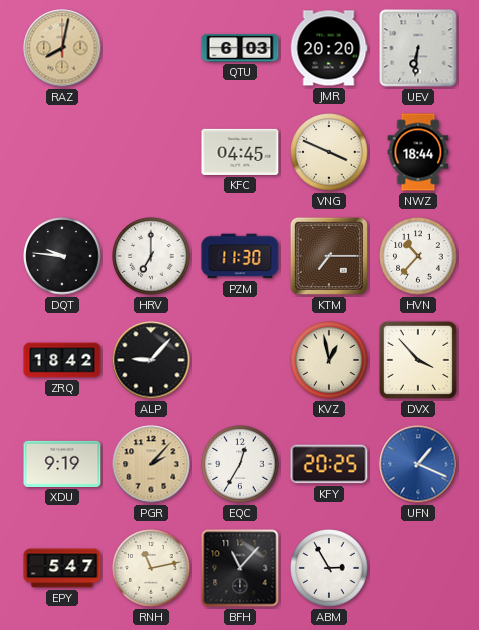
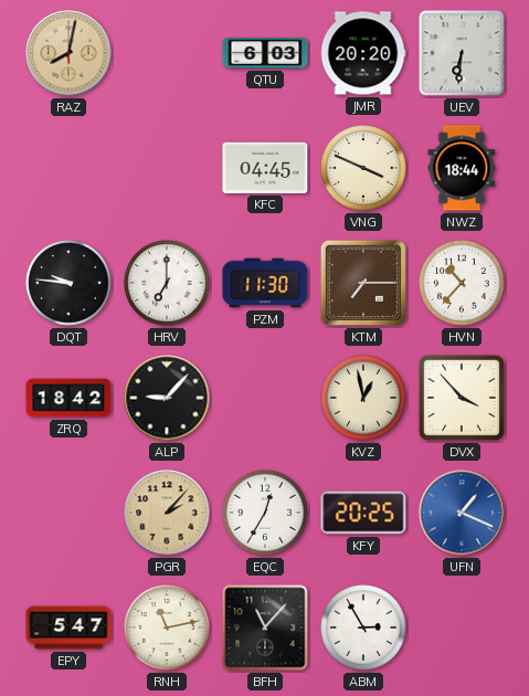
XDU: 9:19 -> none
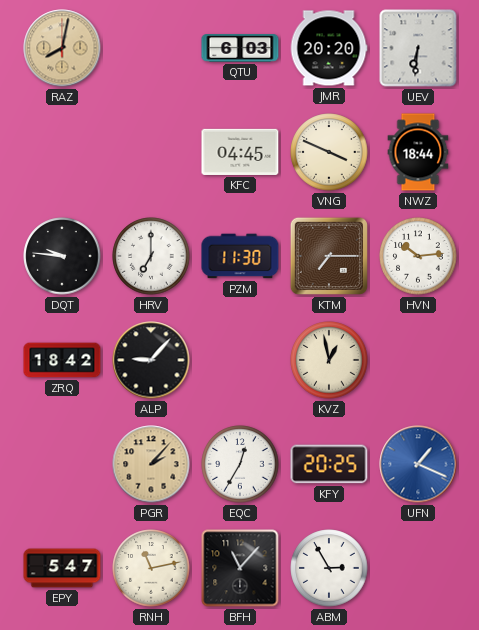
HVN: 10:37 -> 10:14
DVX: 3:53 -> none
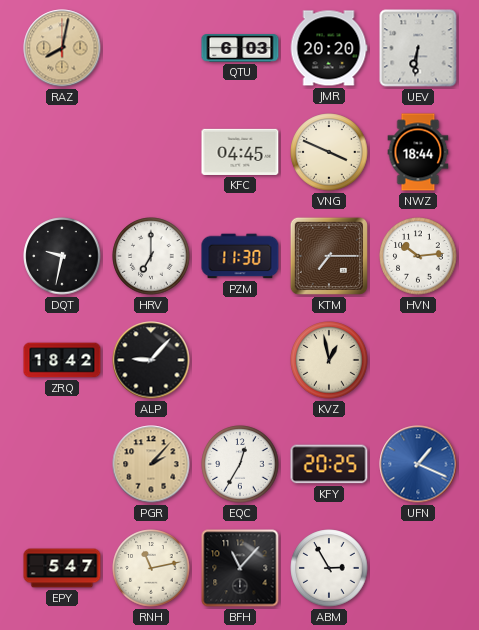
DQT: 9:46 -> 9:32
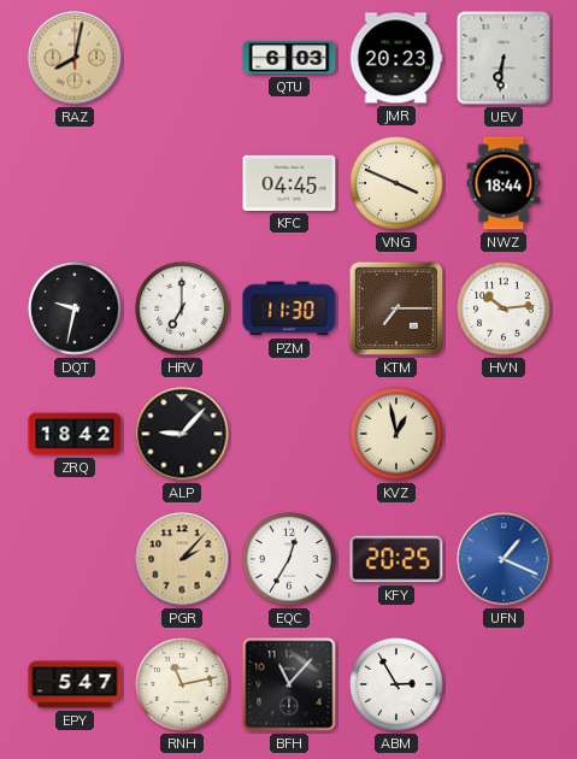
JMR: 20:20 -> 20:23
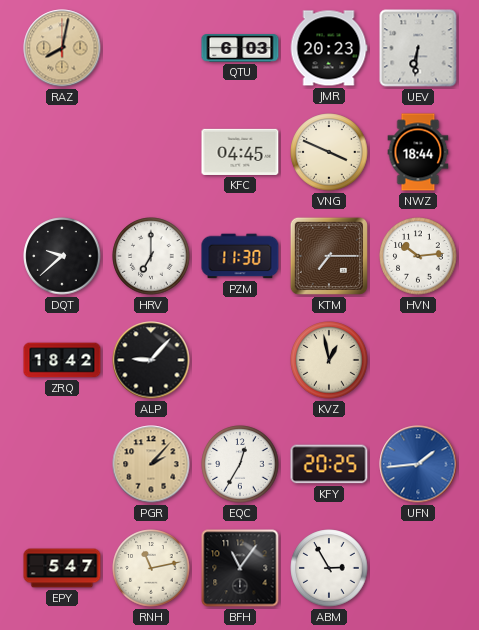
DQT: 9:32 -> 9:38
UFN: 1:19 -> 1:44
BFH: 11:07 -> 11:06
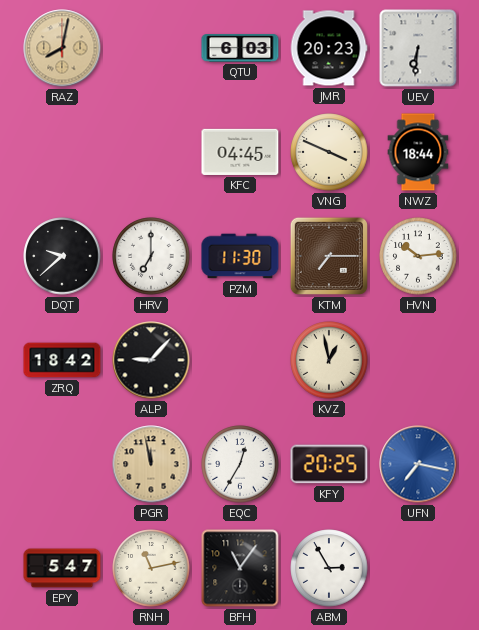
PGR: 2:07 -> 11:58
UFN: 1:44 -> 7:17
